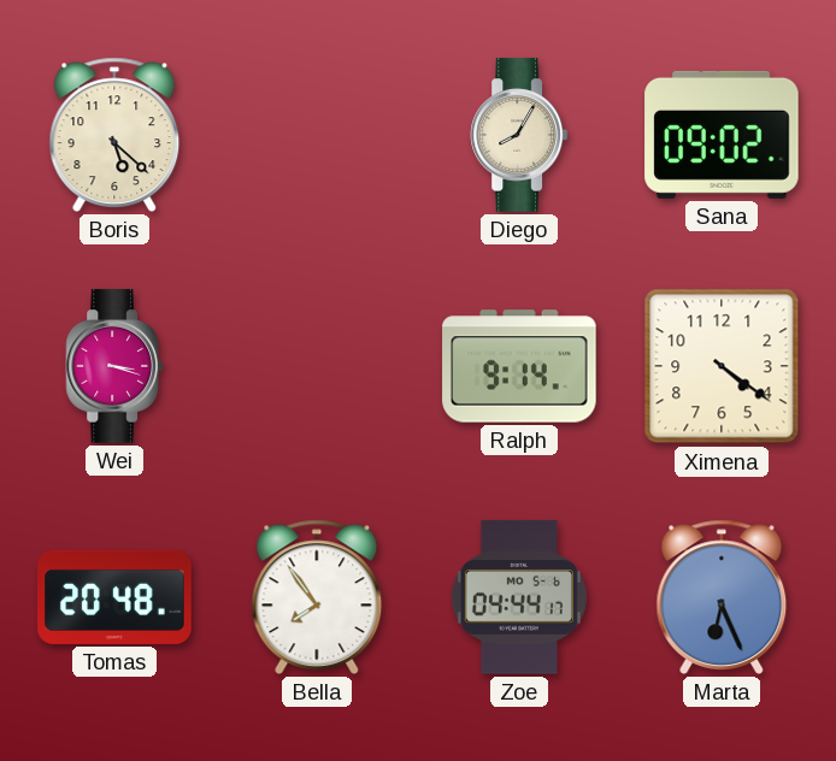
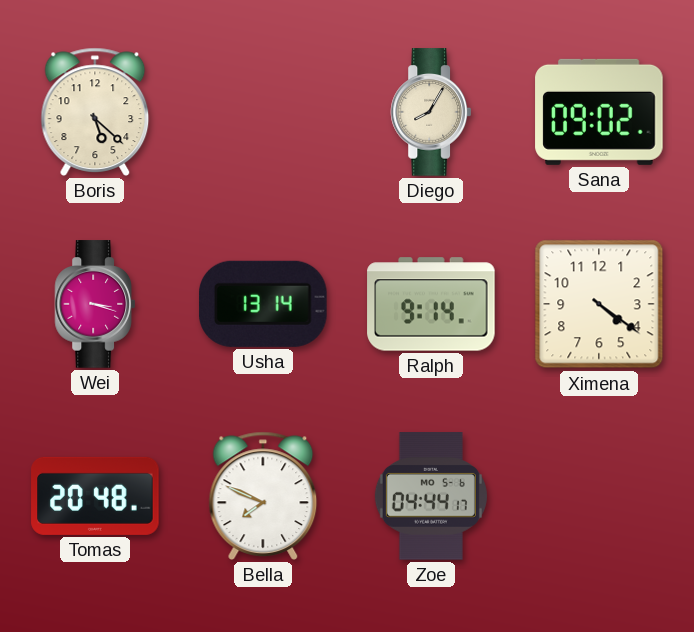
Usha: none -> 13:14
Bella: 7:54 -> 7:49
Marta: 6:26 -> none
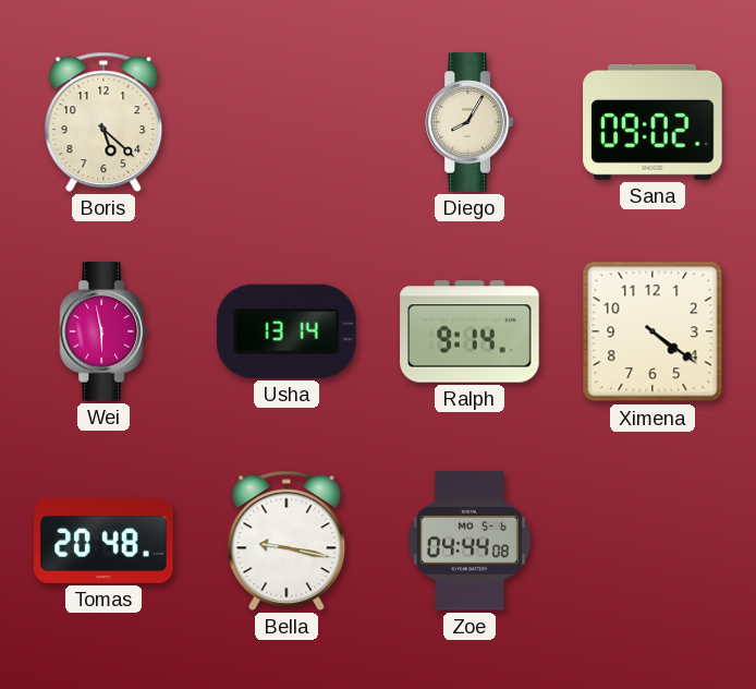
Wei: 3:18 -> 5:58
Bella: 7:49 -> 9:17
Zoe: 04:44:17 -> 04:44:08
